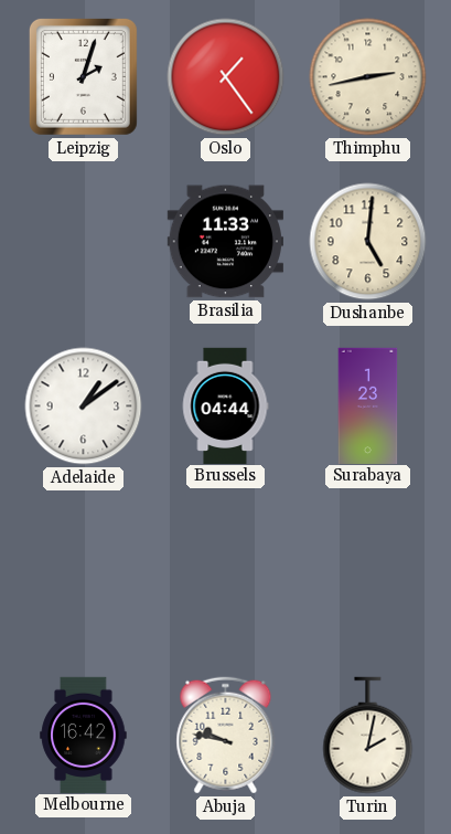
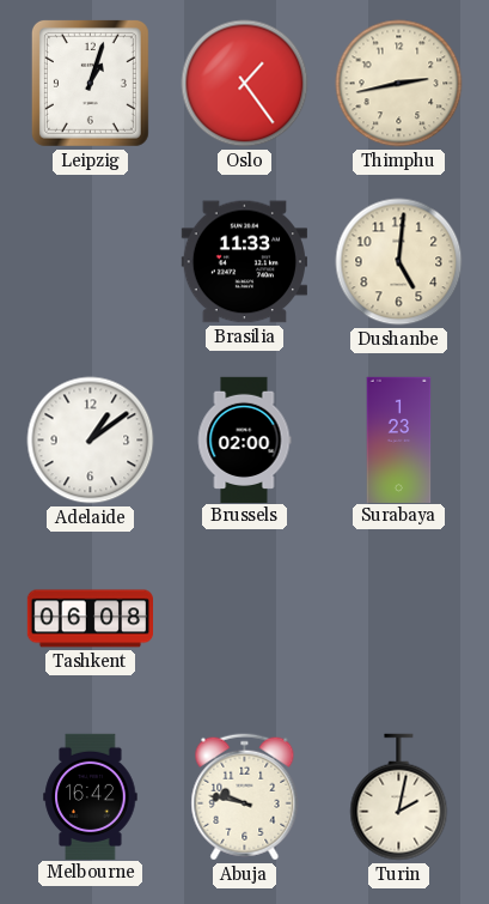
Leipzig: 2:03 -> 1:03
Brussels: 04:44 -> 02:00
Tashkent: none -> 06:08
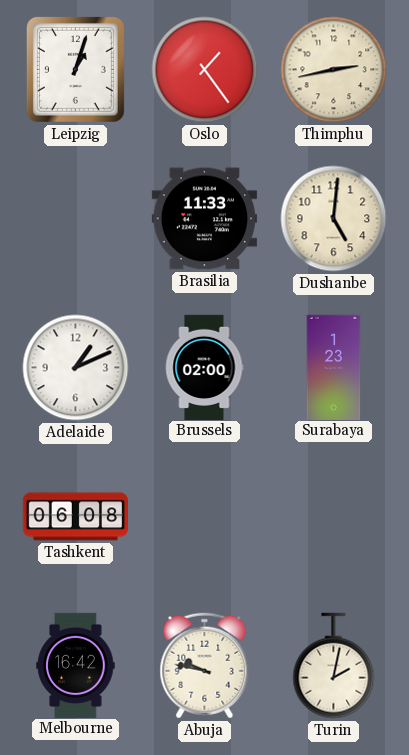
Adelaide: 1:09 -> 1:11
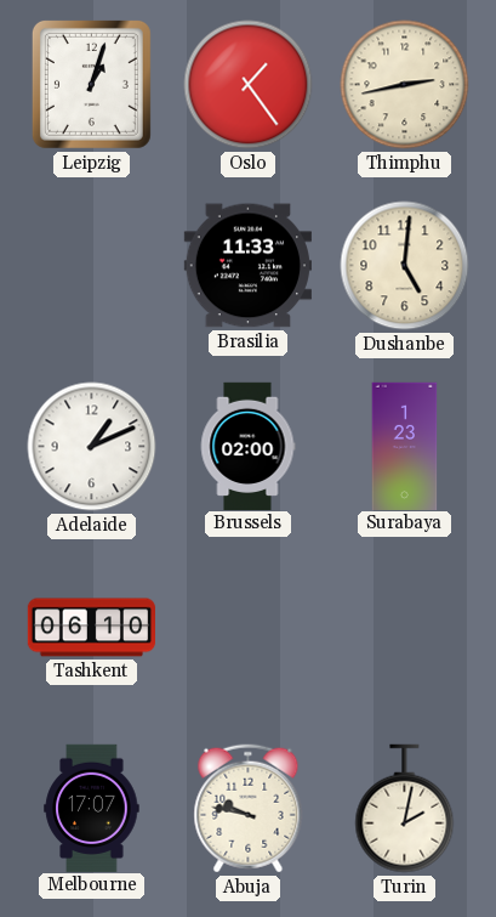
Tashkent: 06:08 -> 06:10
Melbourne: 16:42 -> 17:07
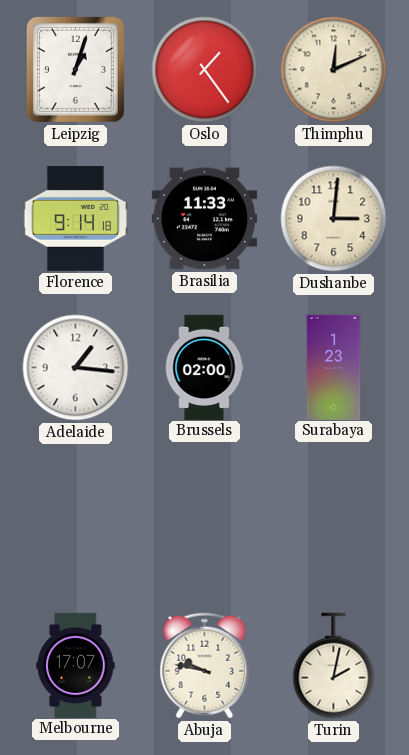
Thimphu: 2:43 -> 12:11
Florence: none -> 9:14
Dushanbe: 5:01 -> 3:01
Adelaide: 1:11 -> 1:16
Tashkent: 06:10 -> none
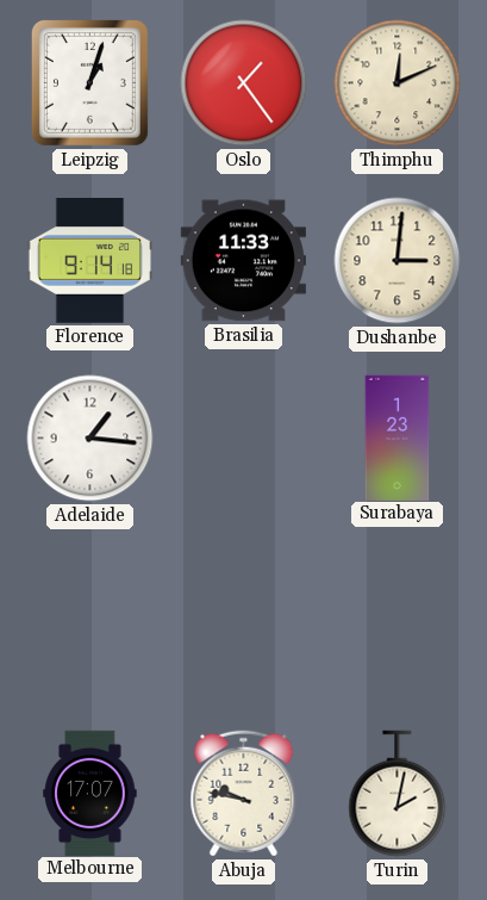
Brussels: 02:00 -> none
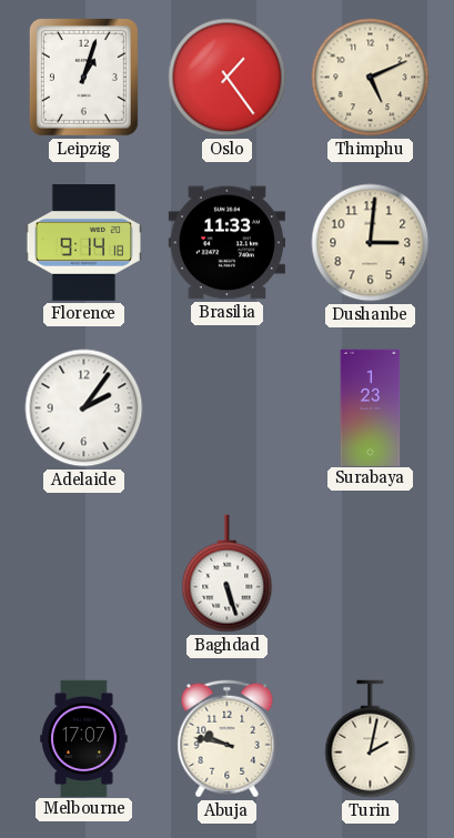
Thimphu: 12:11 -> 5:11
Adelaide: 1:16 -> 2:06
Baghdad: none -> 5:27
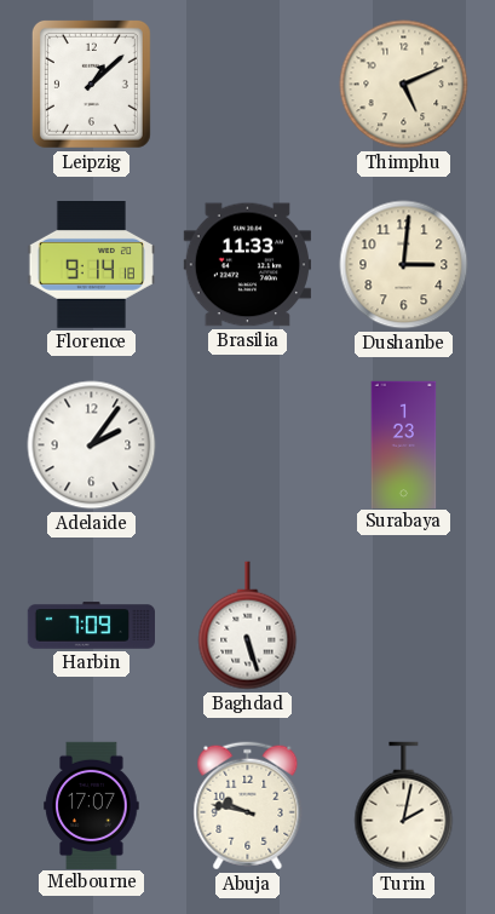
Leipzig: 1:03 -> 1:08
Oslo: 1:24 -> none
Harbin: none -> 7:09
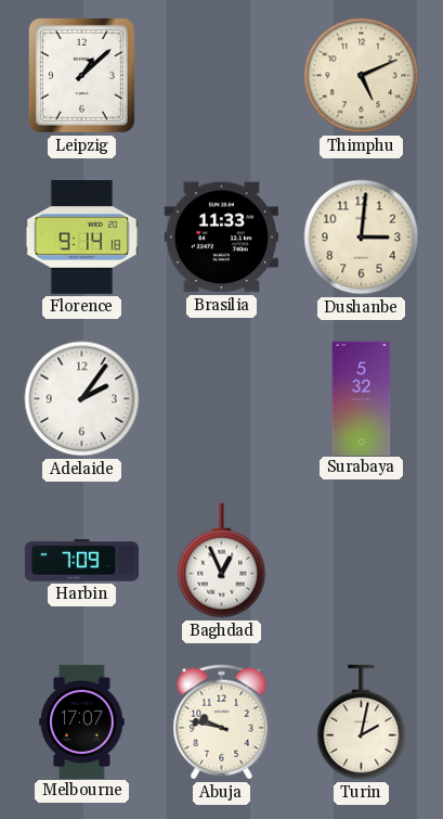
Surabaya: 1:23 -> 5:32
Baghdad: 5:27 -> 12:56
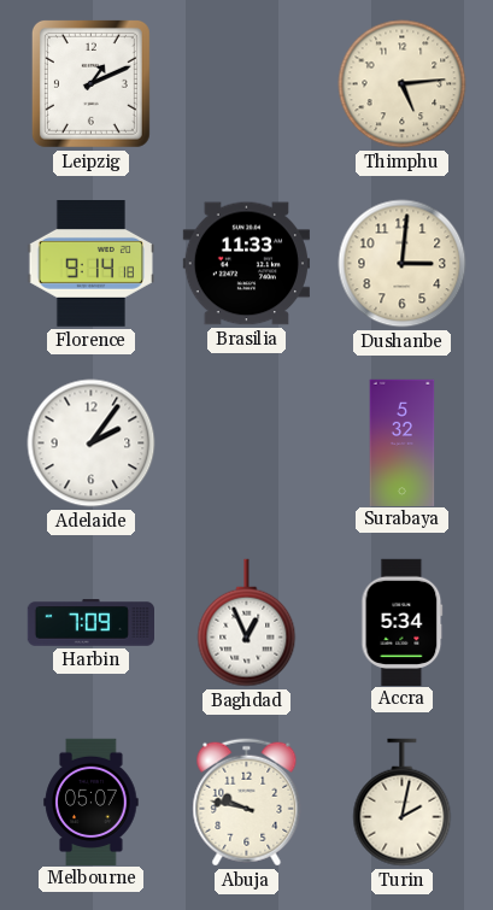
Leipzig: 1:08 -> 1:11
Thimphu: 5:11 -> 5:14
Accra: none -> 5:34
Melbourne: 17:07 -> 05:07
